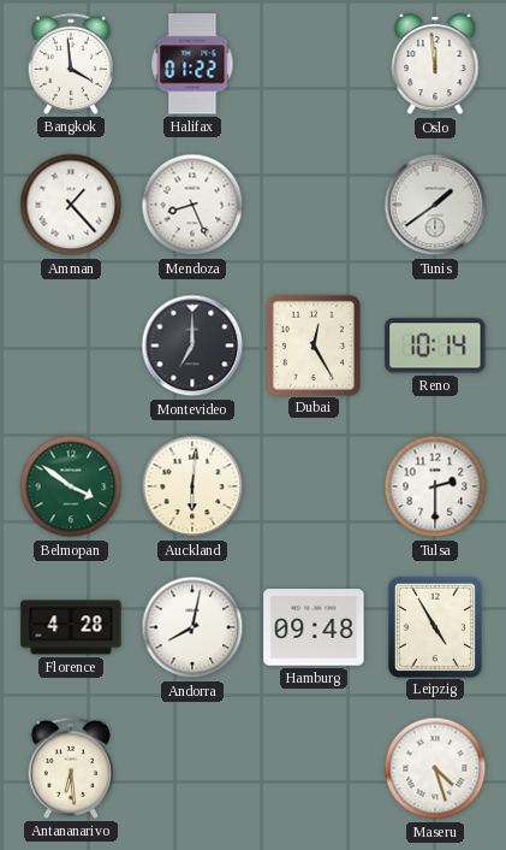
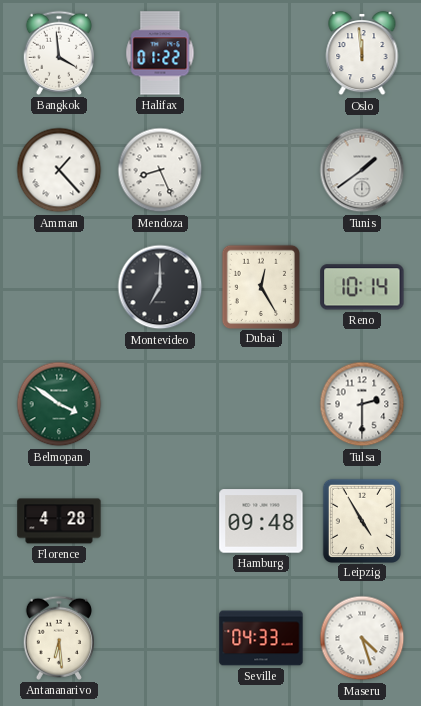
Auckland: 6:01 -> none
Andorra: 8:02 -> none
Seville: none -> 04:33
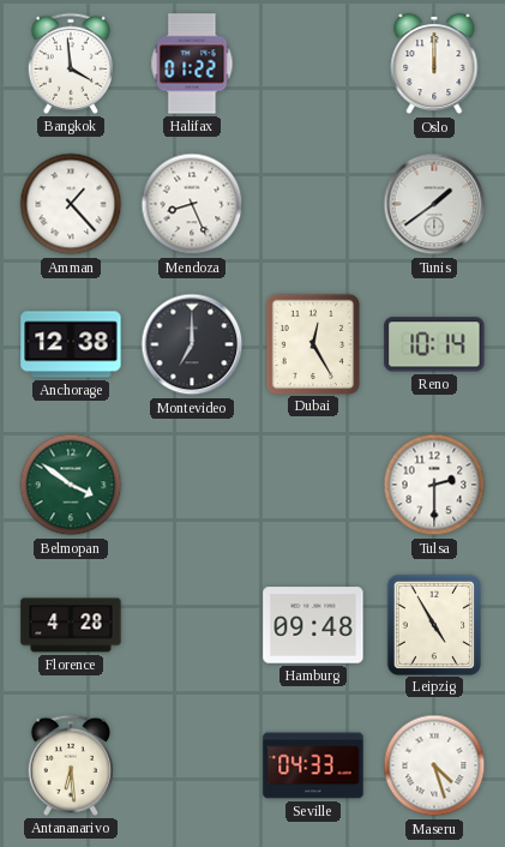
Oslo: 11:59 -> 12:00
Anchorage: none -> 12:38
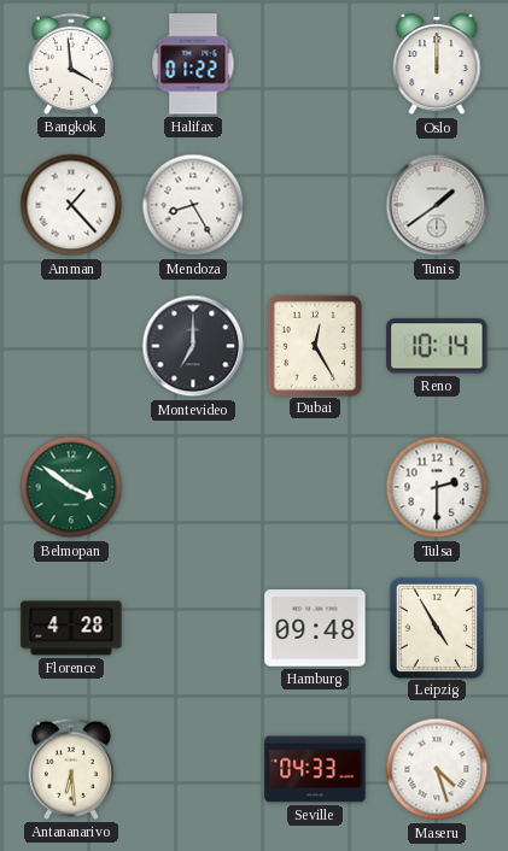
Mendoza: 8:26 -> 8:25
Anchorage: 12:38 -> none
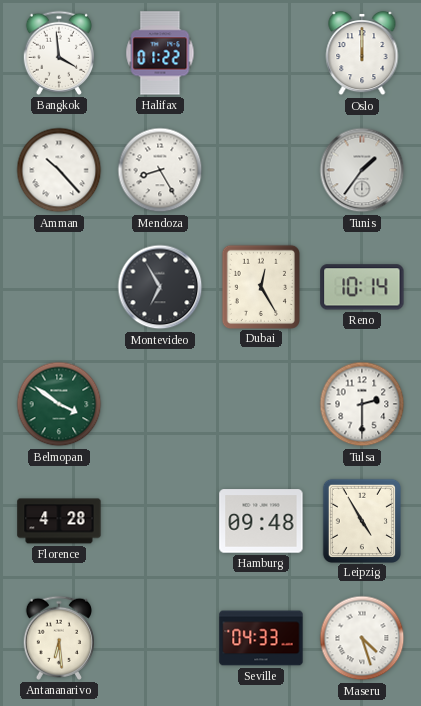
Amman: 1:23 -> 10:23
Tunis: 1:39 -> 1:36
Montevideo: 7:00 -> 6:55
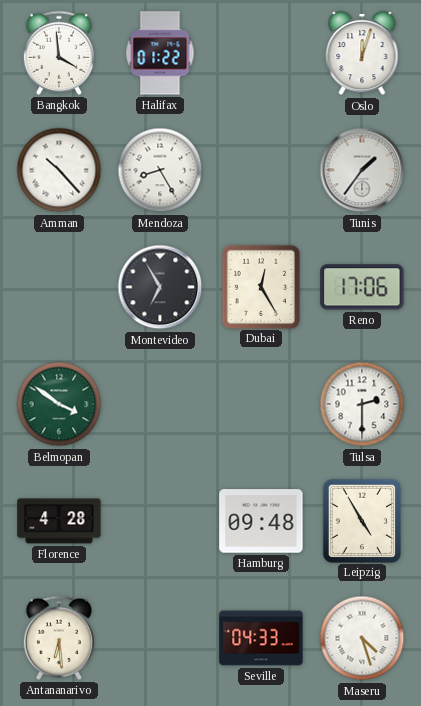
Oslo: 12:00 -> 12:03
Reno: 10:14 -> 17:06
